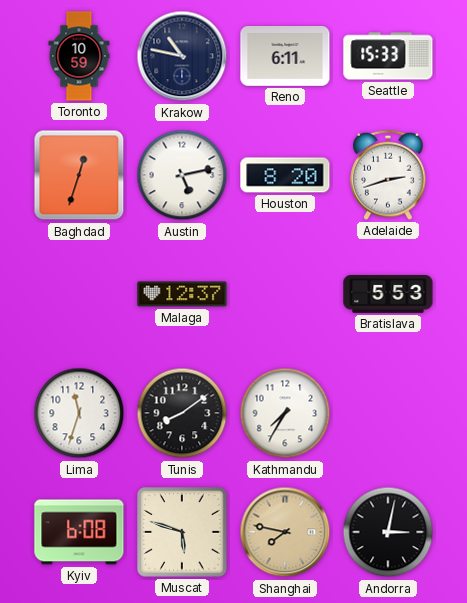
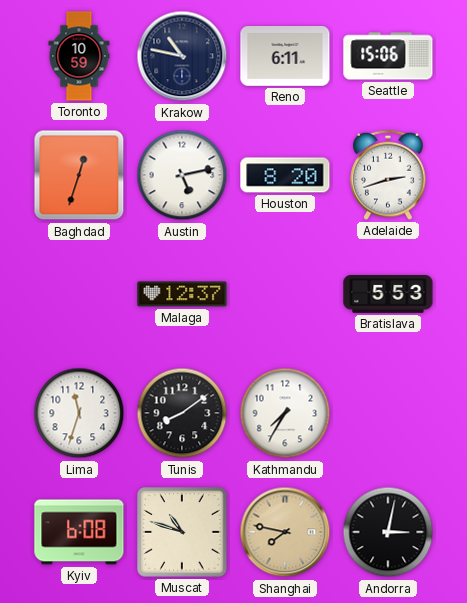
Seattle: 15:33 -> 15:06
Muscat: 5:48 -> 10:48
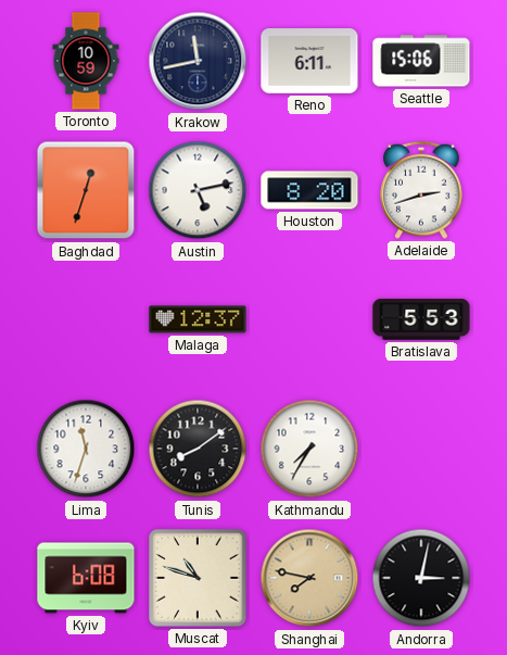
Krakow: 10:47 -> 11:43
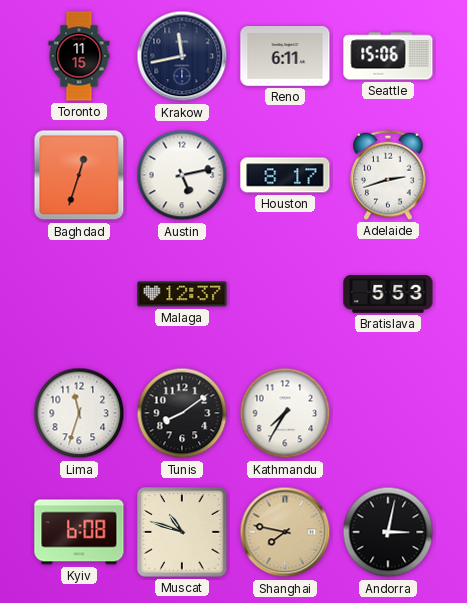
Toronto: 10:59 -> 11:15
Houston: 8:20 -> 8:17
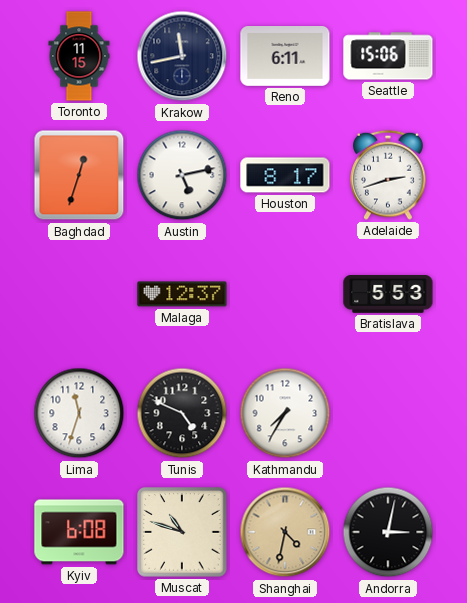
Tunis: 8:09 -> 4:49
Shanghai: 7:47 -> 4:32
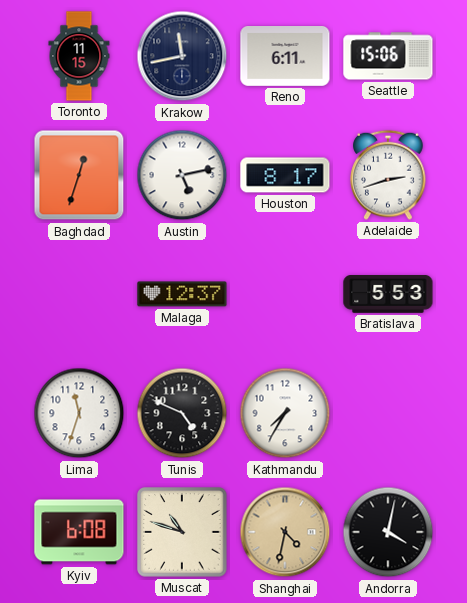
Andorra: 3:02 -> 4:02
